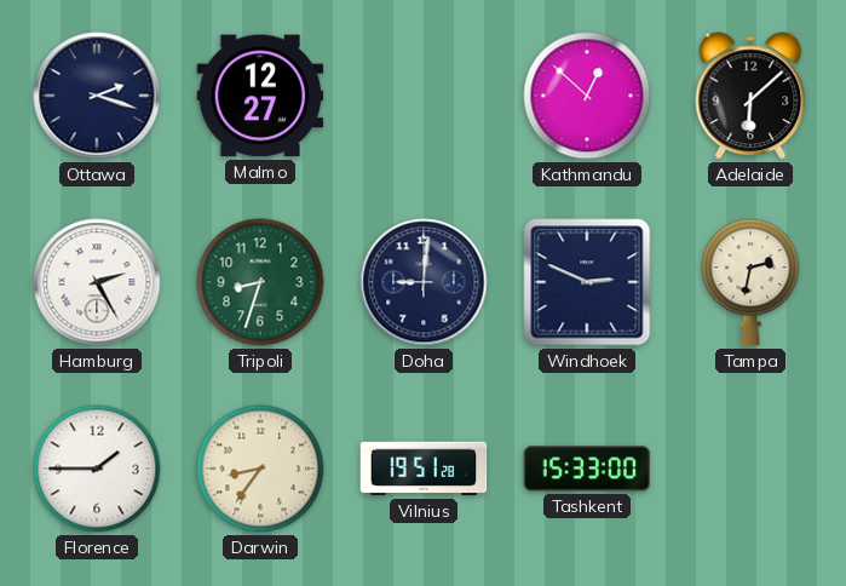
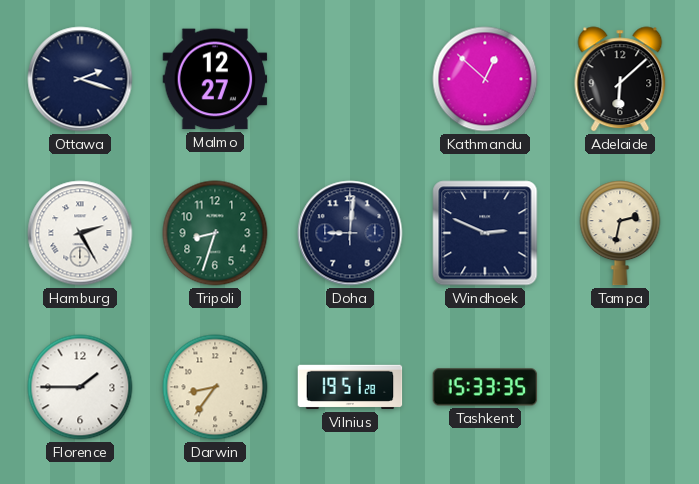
Tashkent: 15:33:00 -> 15:33:35
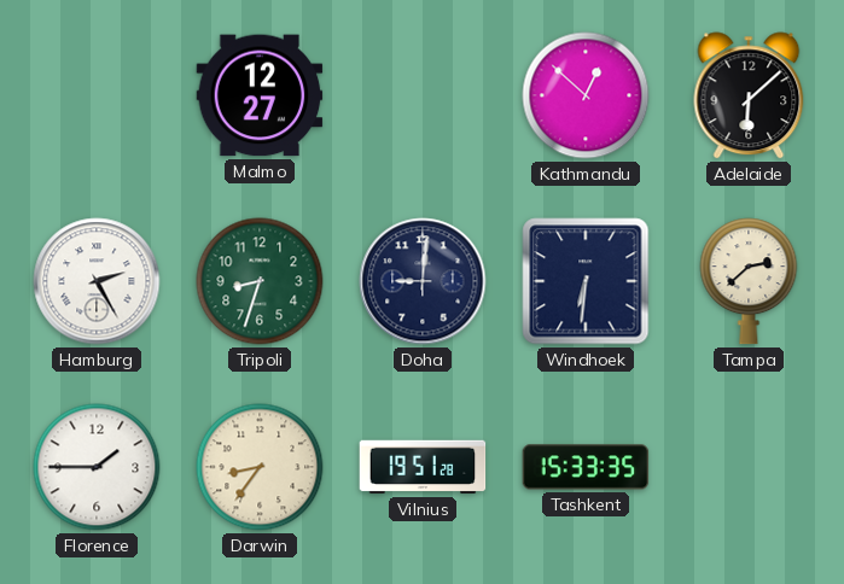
Ottawa: 2:18 -> none
Windhoek: 2:49 -> 6:31
Tampa: 2:32 -> 2:38
